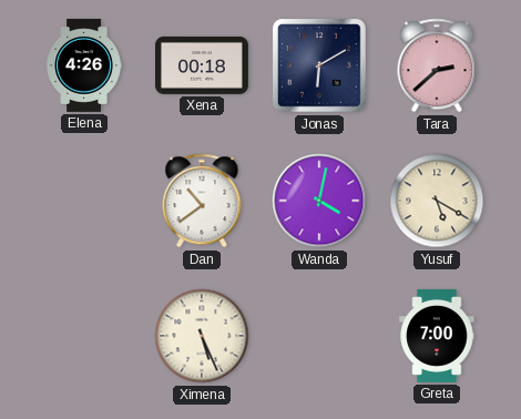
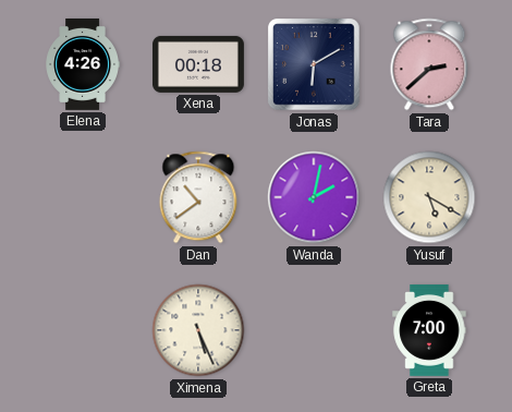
Wanda: 4:02 -> 2:02
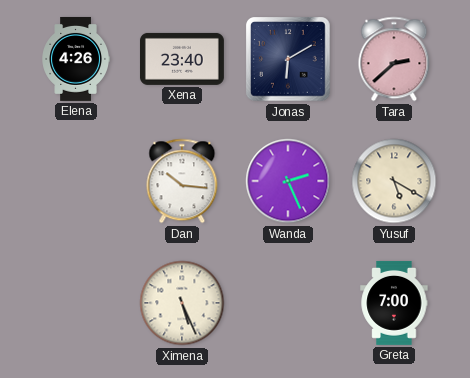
Xena: 00:18 -> 23:40
Dan: 10:39 -> 10:16
Wanda: 2:02 -> 2:26
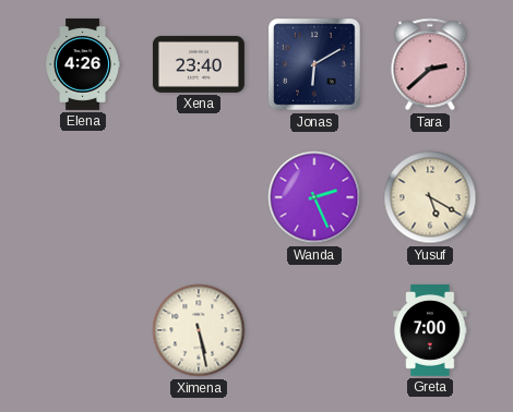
Dan: 10:16 -> none
Ximena: 5:26 -> 5:28
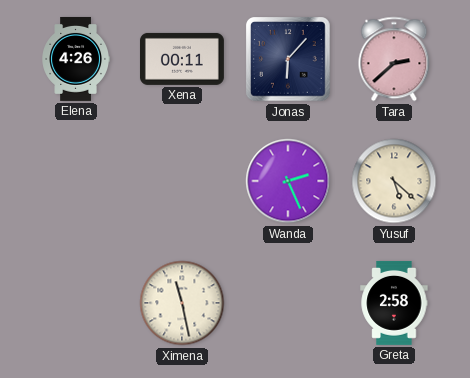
Xena: 23:40 -> 00:11
Jonas: 6:10 -> 6:07
Yusuf: 5:20 -> 5:22
Ximena: 5:28 -> 11:28
Greta: 7:00 -> 2:58
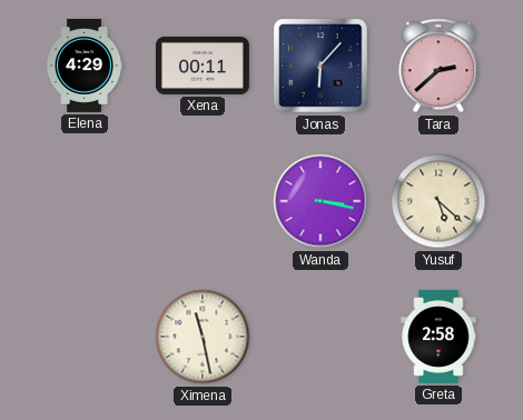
Elena: 4:26 -> 4:29
Wanda: 2:26 -> 3:17
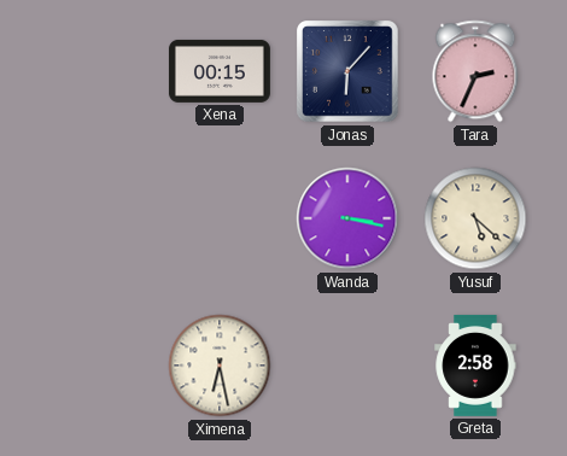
Elena: 4:29 -> none
Xena: 00:11 -> 00:15
Tara: 2:38 -> 2:34
Ximena: 11:28 -> 6:28
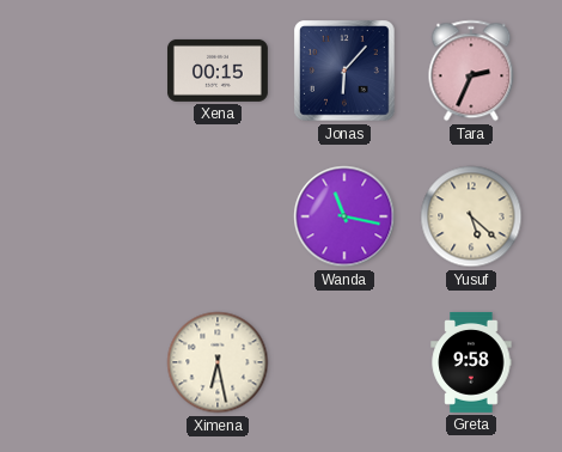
Wanda: 3:17 -> 11:17
Greta: 2:58 -> 9:58
